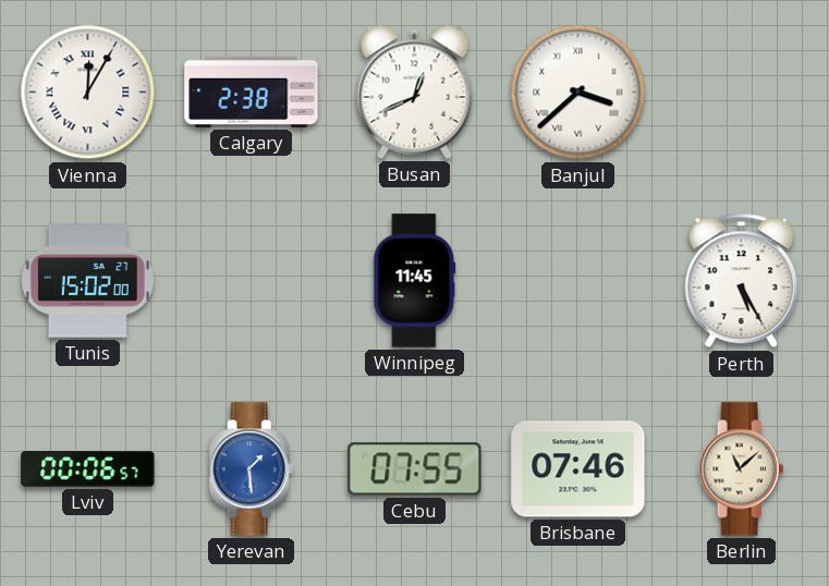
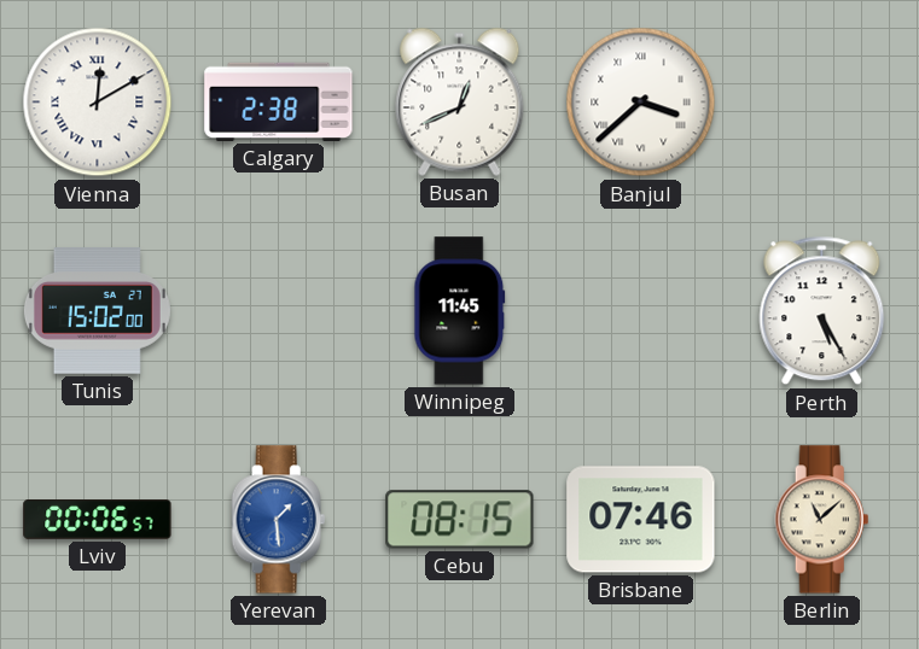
Vienna: 12:05 -> 12:10
Cebu: 07:55 -> 08:15
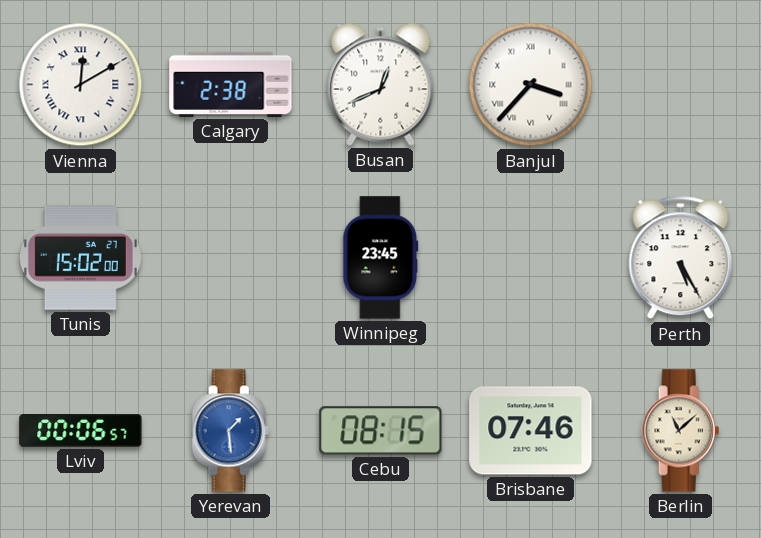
Banjul: 3:38 -> 3:37
Winnipeg: 11:45 -> 23:45
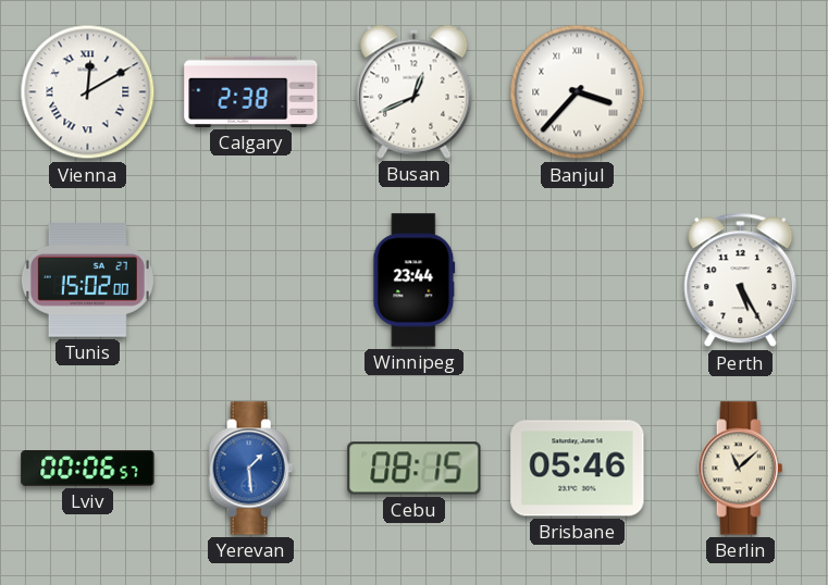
Winnipeg: 23:45 -> 23:44
Brisbane: 07:46 -> 05:46
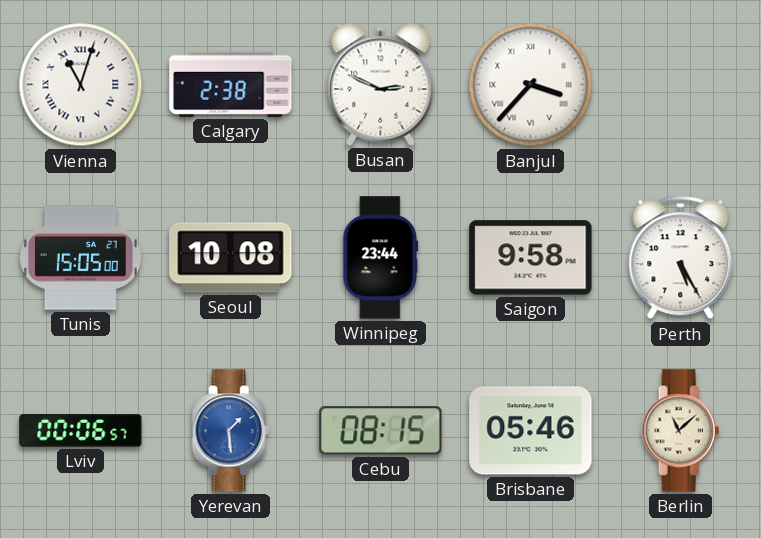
Vienna: 12:10 -> 11:03
Busan: 12:41 -> 2:49
Tunis: 15:02 -> 15:05
Seoul: none -> 10:08
Saigon: none -> 9:58
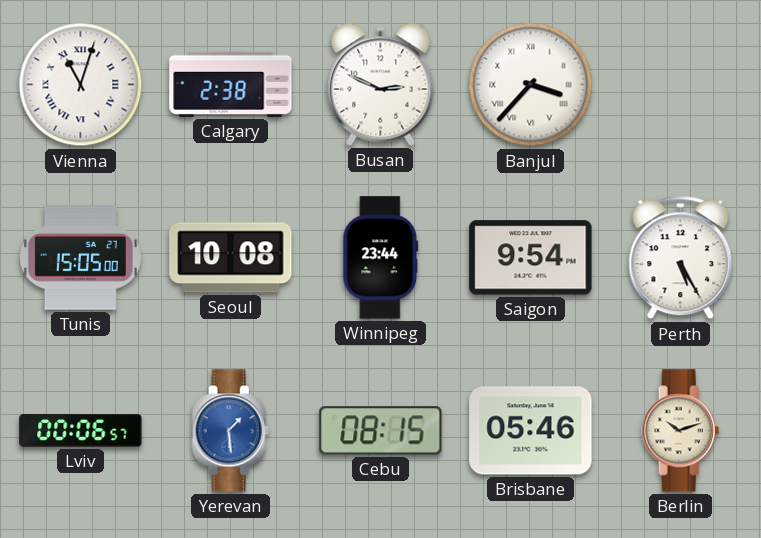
Saigon: 9:58 -> 9:54
Berlin: 11:08 -> 10:12
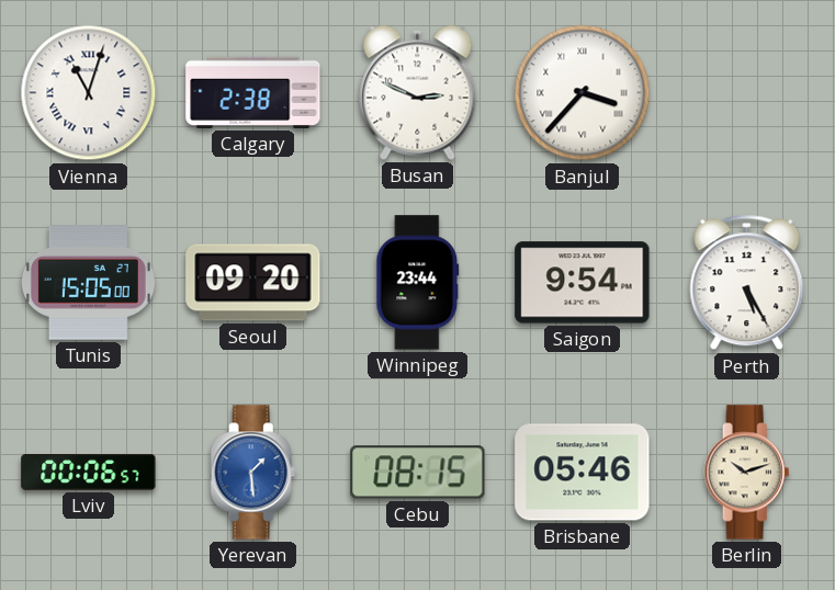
Seoul: 10:08 -> 09:20
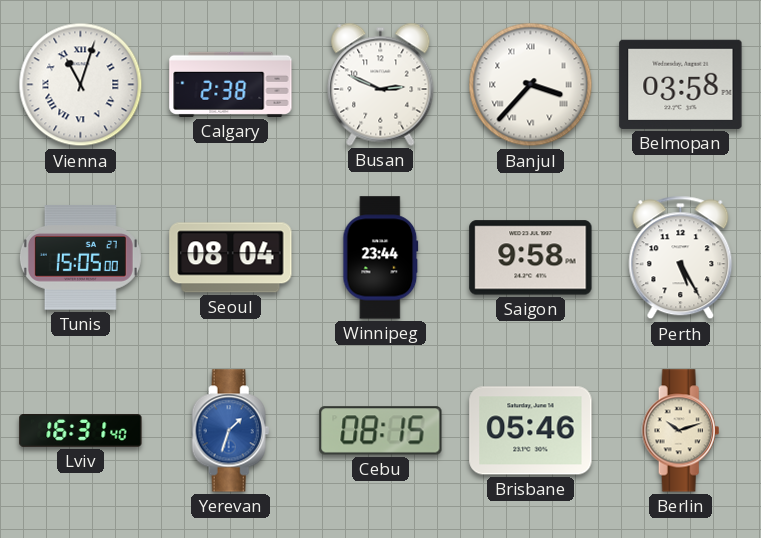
Belmopan: none -> 03:58
Seoul: 09:20 -> 08:04
Saigon: 9:54 -> 9:58
Lviv: 00:06 -> 16:31
Yerevan: 1:29 -> 1:33
